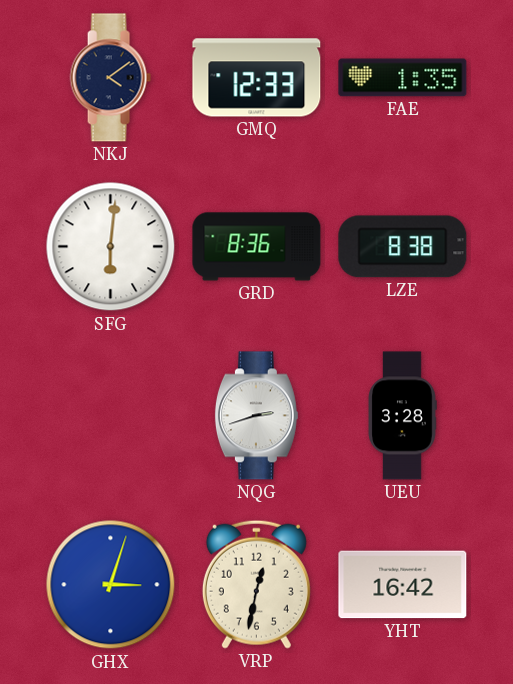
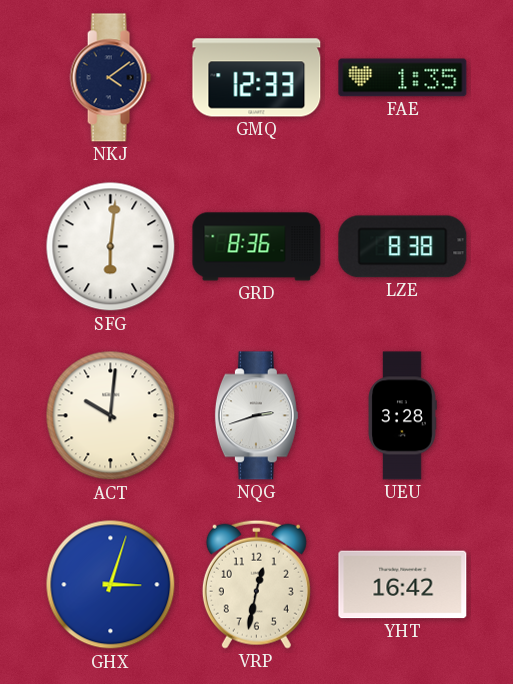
ACT: none -> 10:01
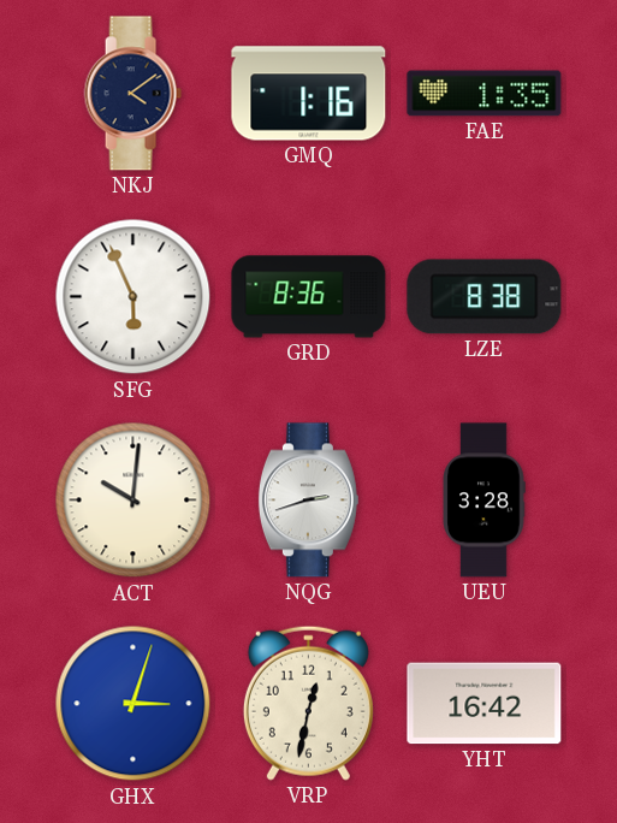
GMQ: 12:33 -> 1:16
SFG: 6:01 -> 5:56
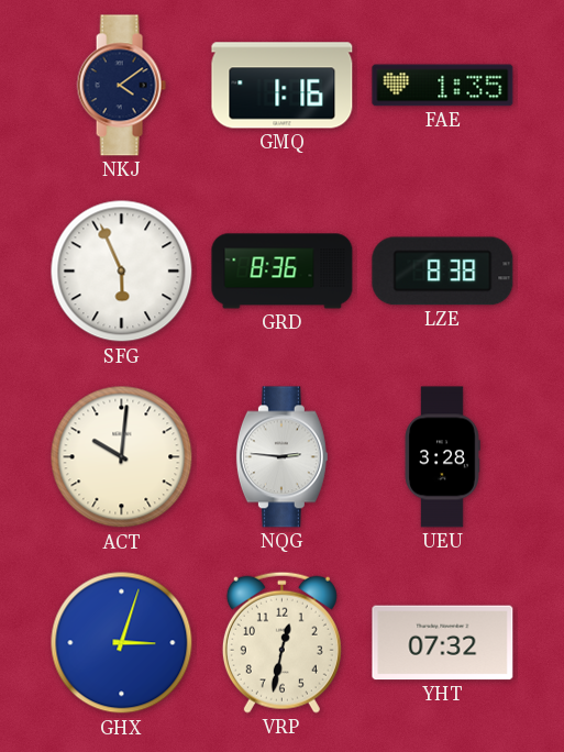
NQG: 2:42 -> 2:46
YHT: 16:42 -> 07:32
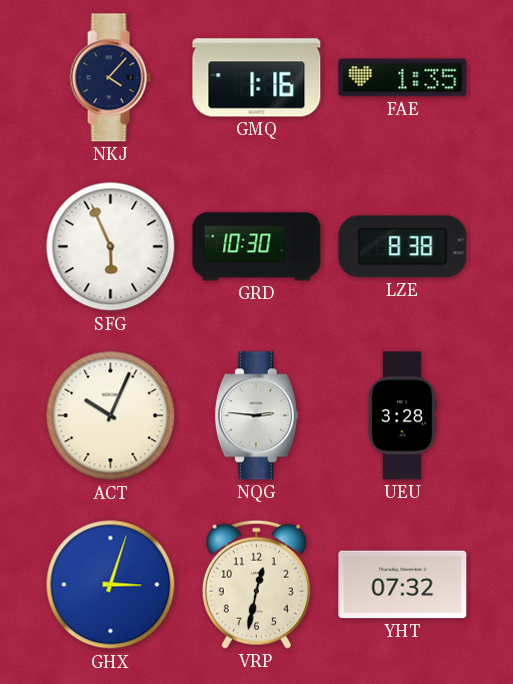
NKJ: 4:09 -> 4:07
GRD: 8:36 -> 10:30
ACT: 10:01 -> 10:04
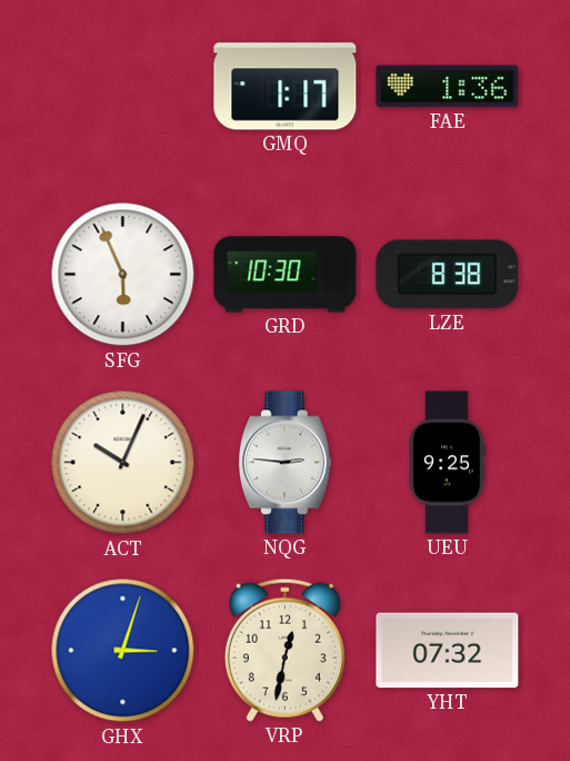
NKJ: 4:07 -> none
GMQ: 1:16 -> 1:17
FAE: 1:35 -> 1:36
UEU: 3:28 -> 9:25
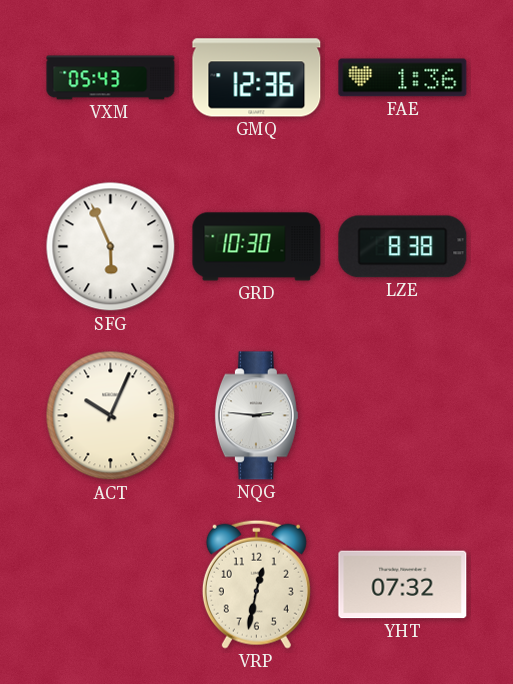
VXM: none -> 05:43
GMQ: 1:17 -> 12:36
UEU: 9:25 -> none
GHX: 3:03 -> none
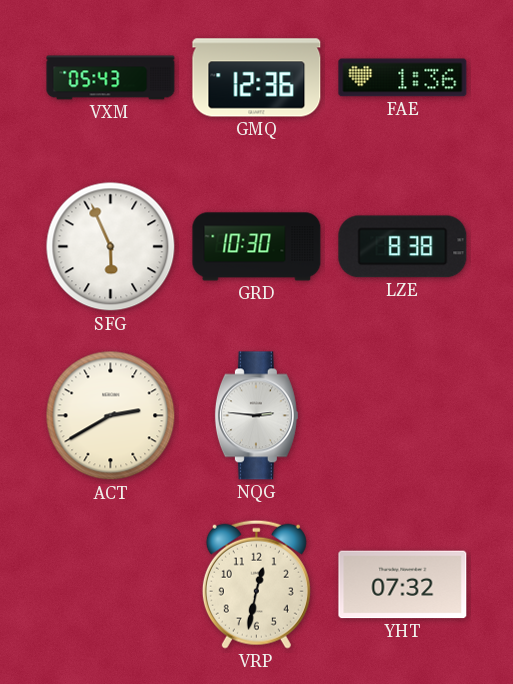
ACT: 10:04 -> 2:40
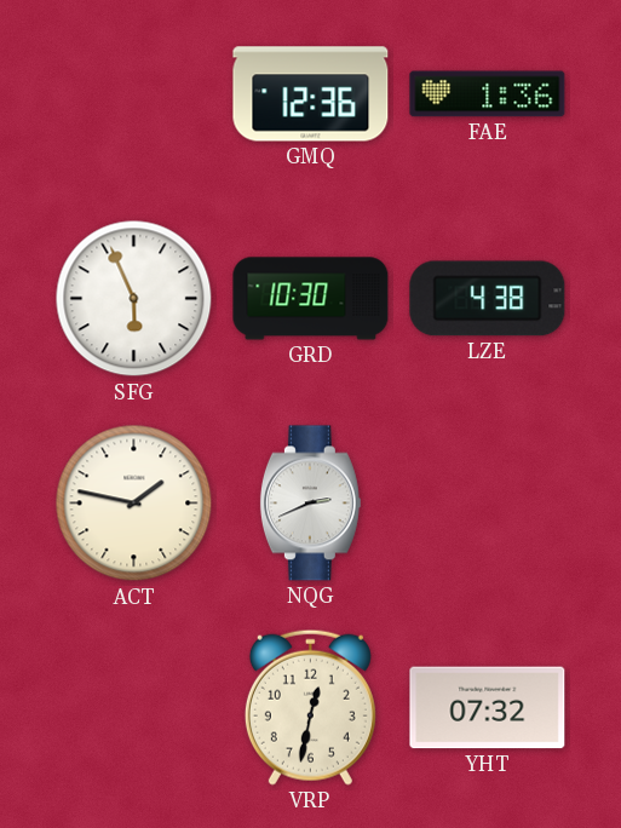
VXM: 05:43 -> none
LZE: 8:38 -> 4:38
ACT: 2:40 -> 1:47
NQG: 2:46 -> 2:41
